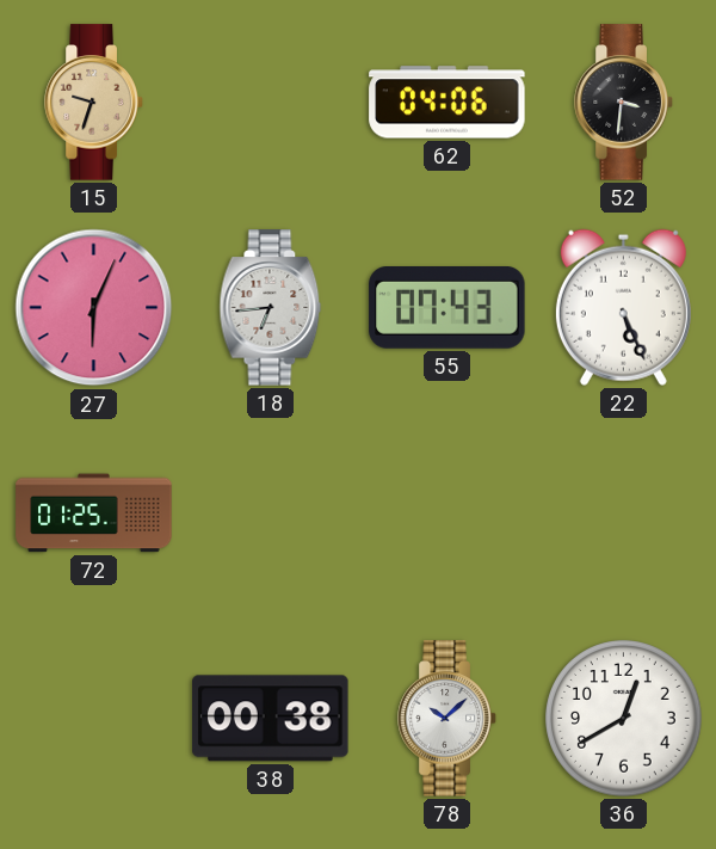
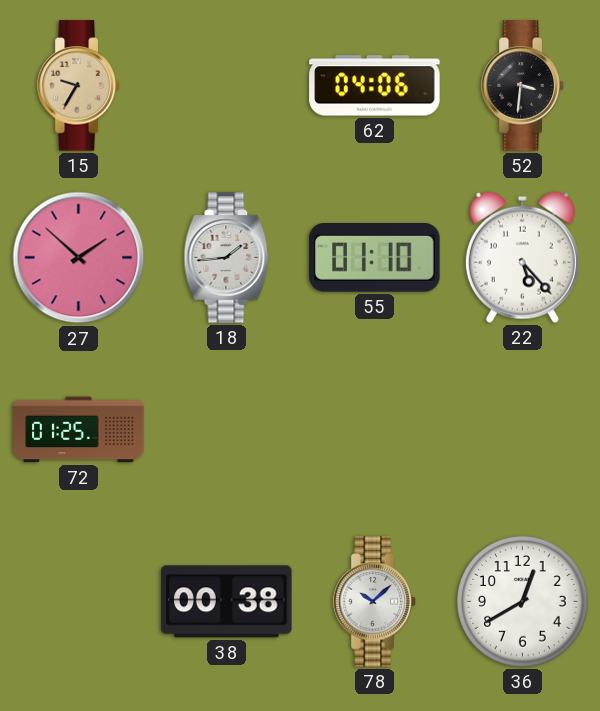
15: 9:33 -> 9:35
27: 6:04 -> 1:52
18: 6:44 -> 1:44
55: 07:43 -> 01:10
22: 5:26 -> 5:23
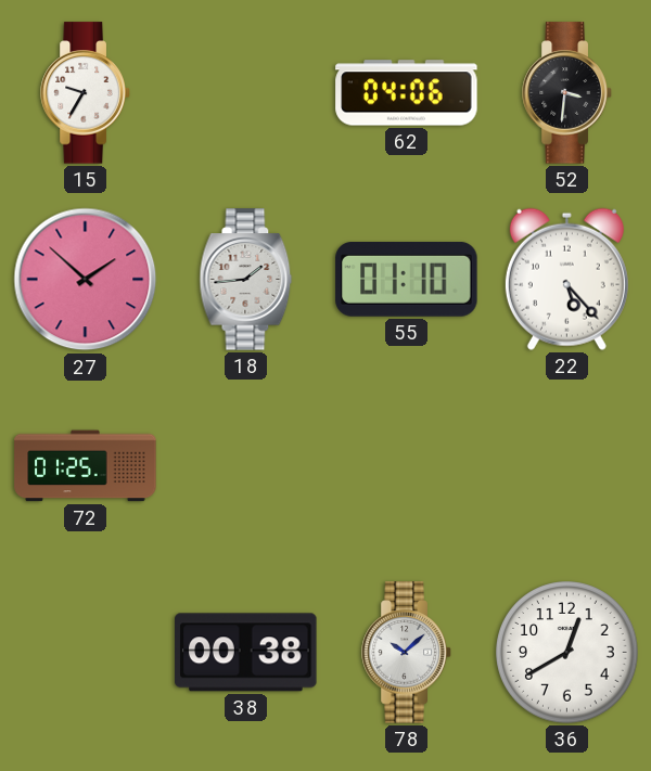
15 dial: champagne -> white
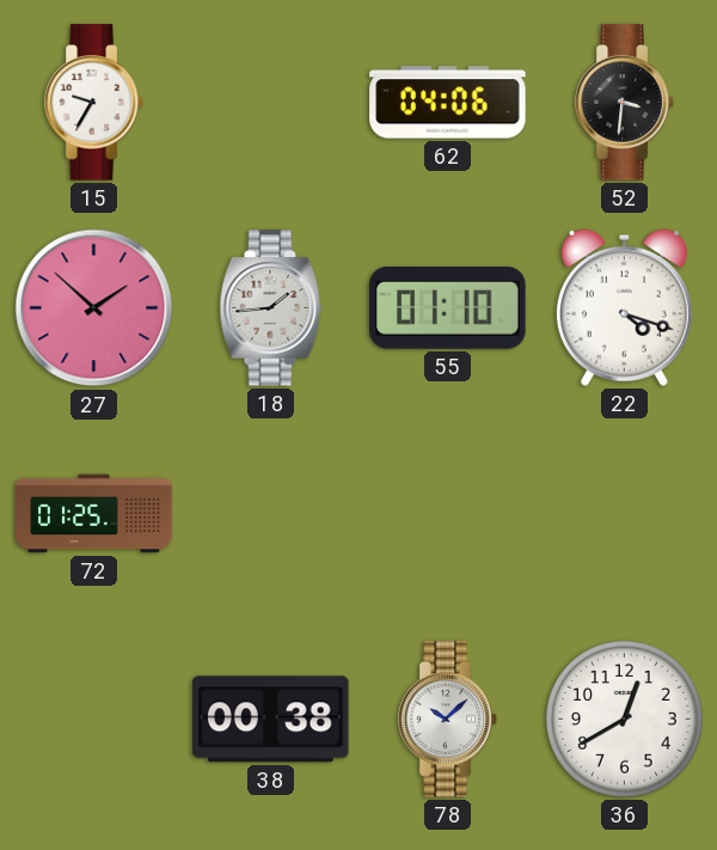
22: 5:23 -> 4:18
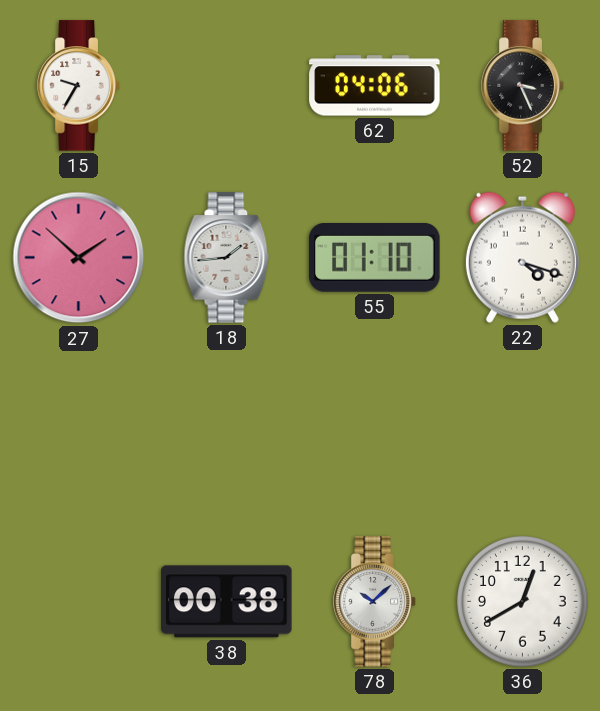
52: 3:31 -> 3:26
72: 01:25 -> none
